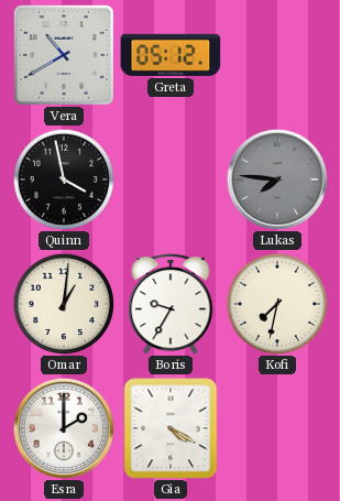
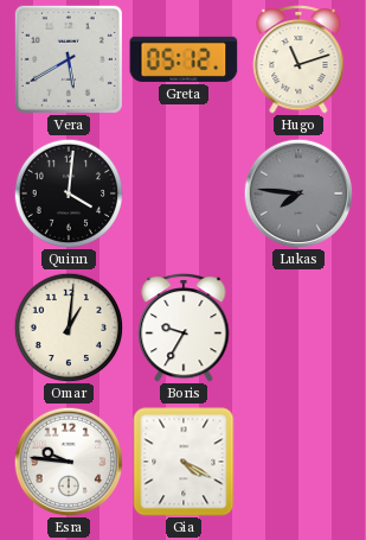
Vera: 10:40 -> 5:40
Hugo: none -> 11:12
Quinn: 3:58 -> 4:01
Kofi: 7:32 -> none
Esra: 2:00 -> 9:46
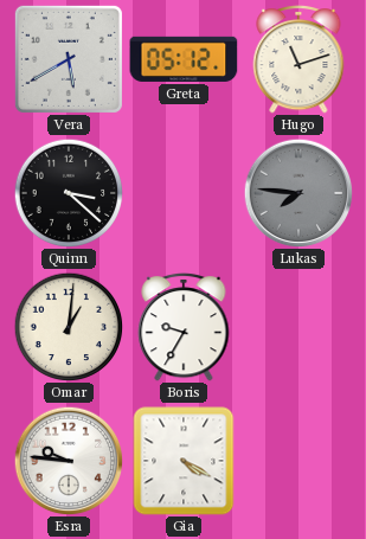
Quinn: 4:01 -> 3:22
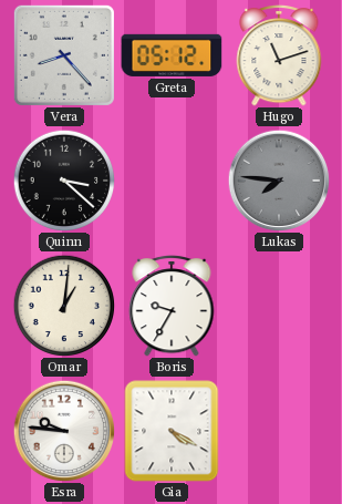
Vera: 5:40 -> 8:23
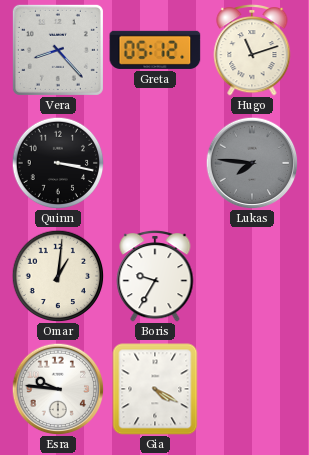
Quinn: 3:22 -> 3:17
